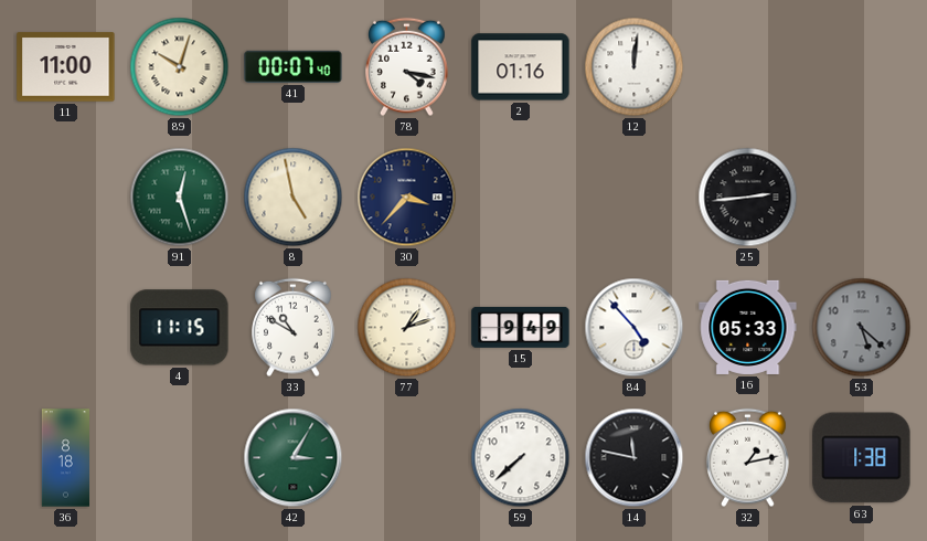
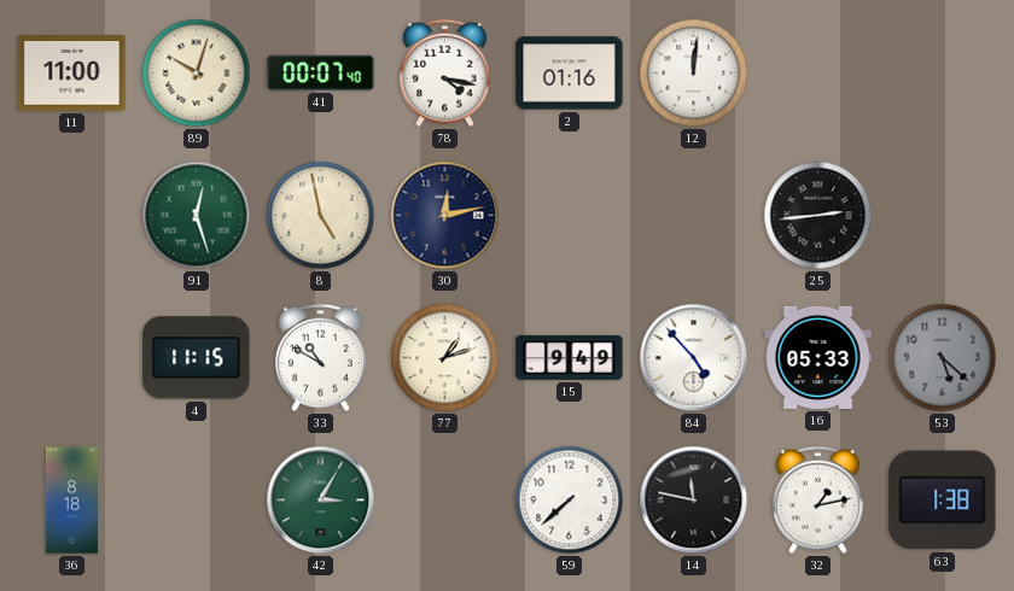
30: 3:37 -> 12:13
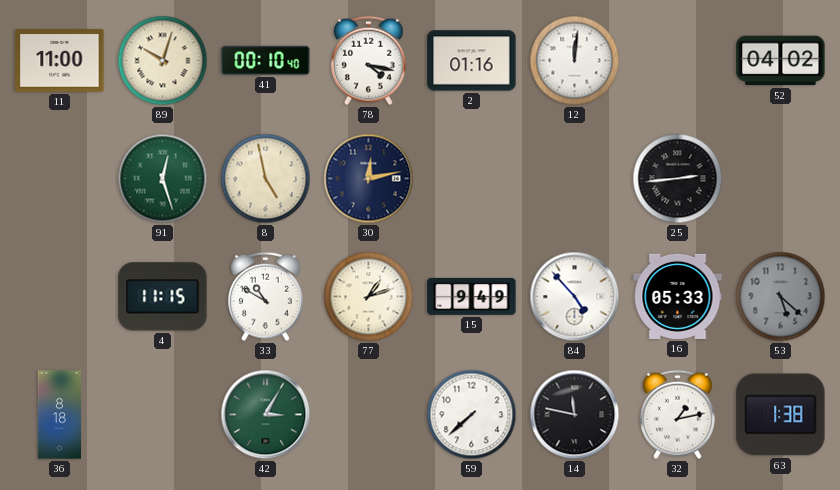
41: 00:07 -> 00:10
52: none -> 04:02
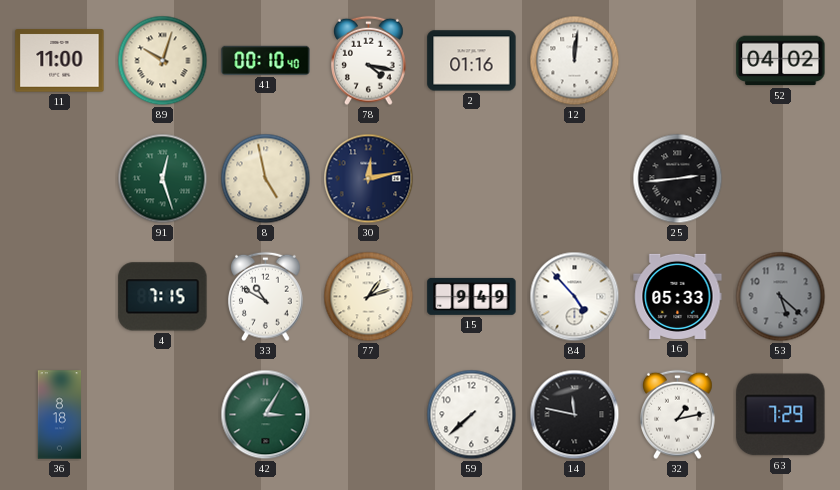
4: 11:15 -> 7:15
63: 1:38 -> 7:29
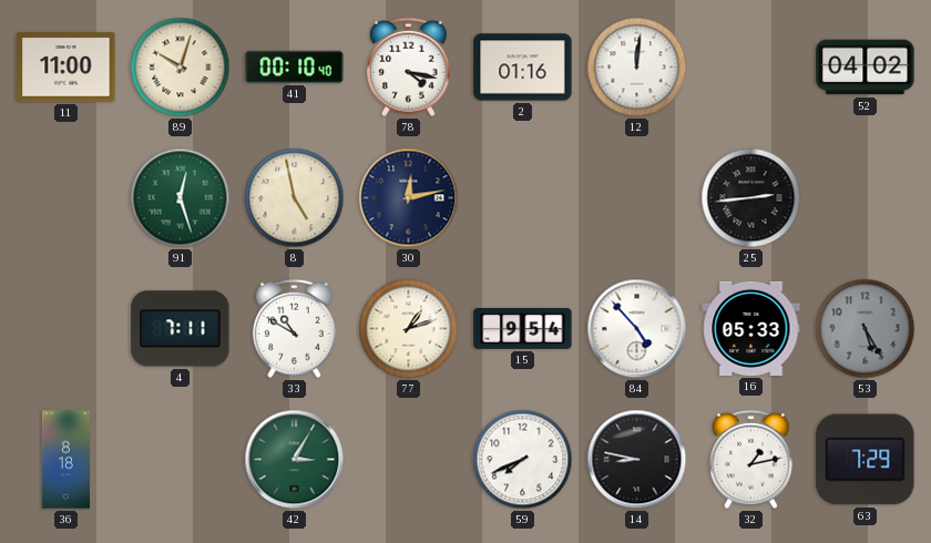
4: 7:15 -> 7:11
15: 9:49 -> 9:54
53: 5:22 -> 5:25
59: 7:38 -> 7:41
14: 11:47 -> 8:47
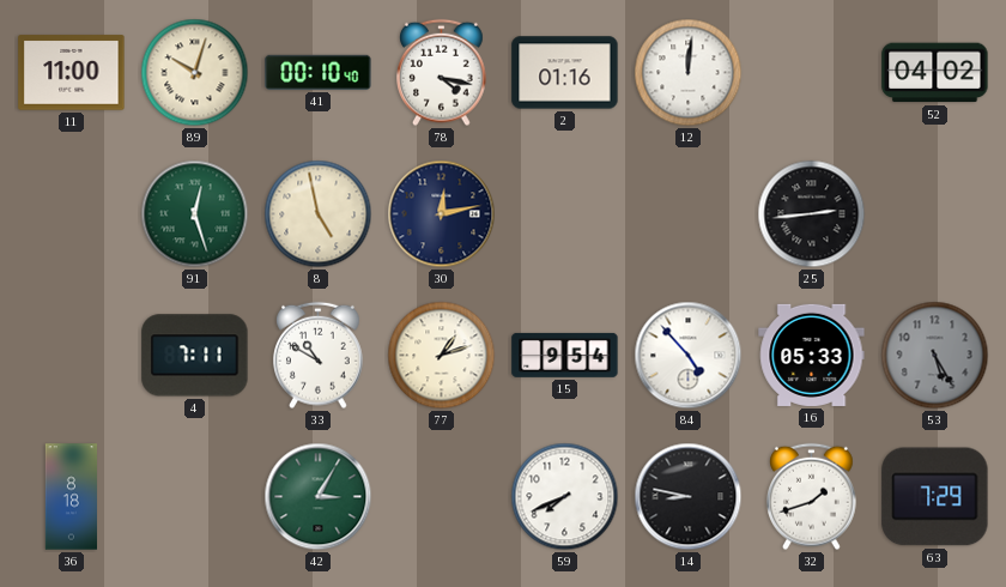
32: 1:13 -> 1:42
